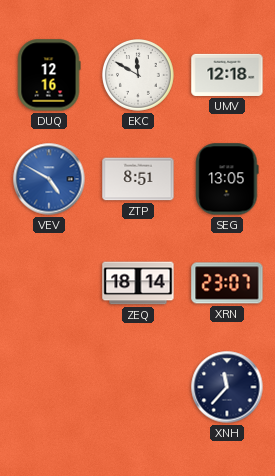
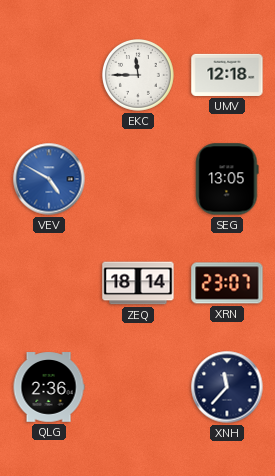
DUQ: 12:16 -> none
EKC: 11:50 -> 11:45
ZTP: 8:51 -> none
QLG: none -> 2:36
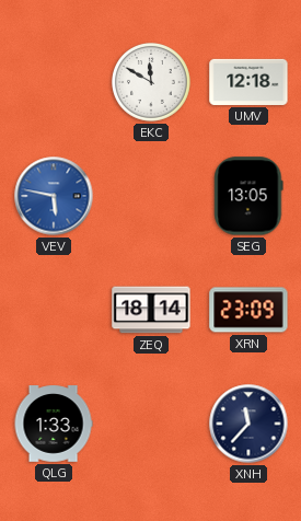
EKC: 11:45 -> 11:50
VEV: 4:50 -> 5:47
XRN: 23:07 -> 23:09
QLG: 2:36 -> 1:33
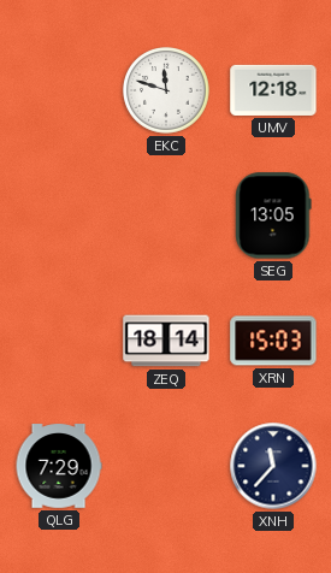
EKC: 11:50 -> 11:48
VEV: 5:47 -> none
XRN: 23:09 -> 15:03
QLG: 1:33 -> 7:29
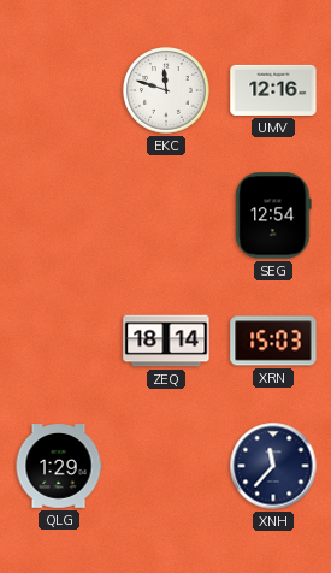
UMV: 12:18 -> 12:16
SEG: 13:05 -> 12:54
QLG: 7:29 -> 1:29
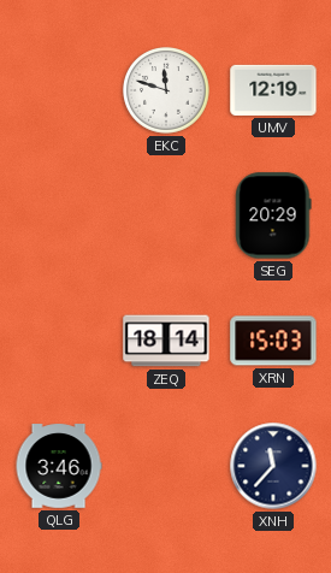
UMV: 12:16 -> 12:19
SEG: 12:54 -> 20:29
QLG: 1:29 -> 3:46
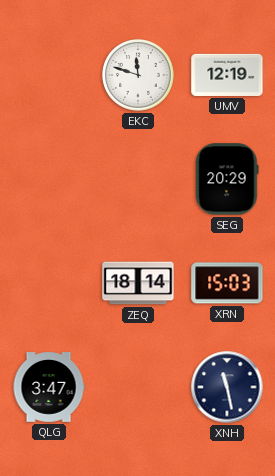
QLG: 3:46 -> 3:47
XNH: 11:37 -> 11:28
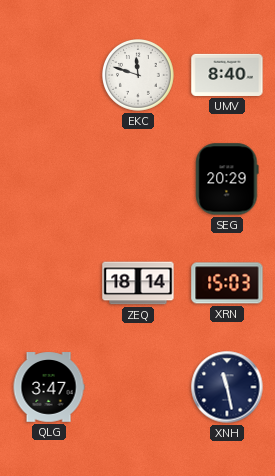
UMV: 12:19 -> 8:40
